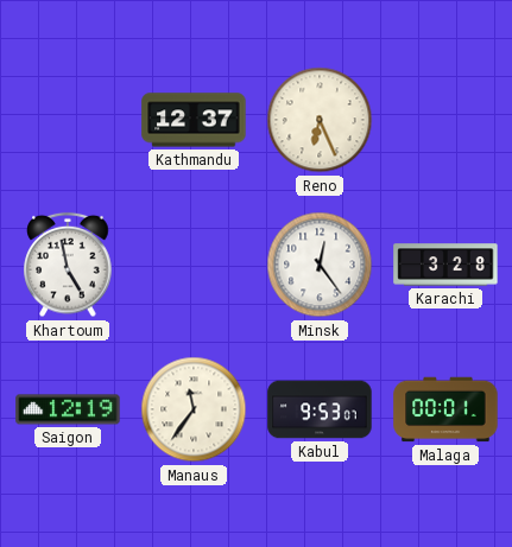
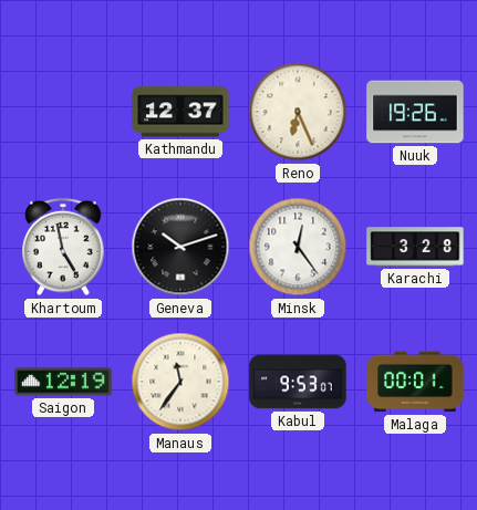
Nuuk: none -> 19:26
Geneva: none -> 10:12
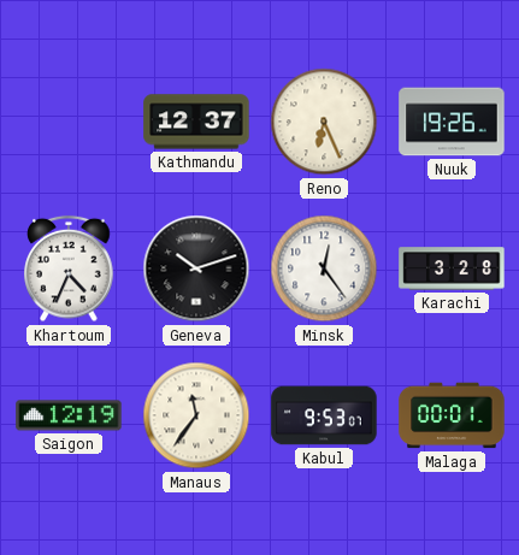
Khartoum: 4:58 -> 4:34
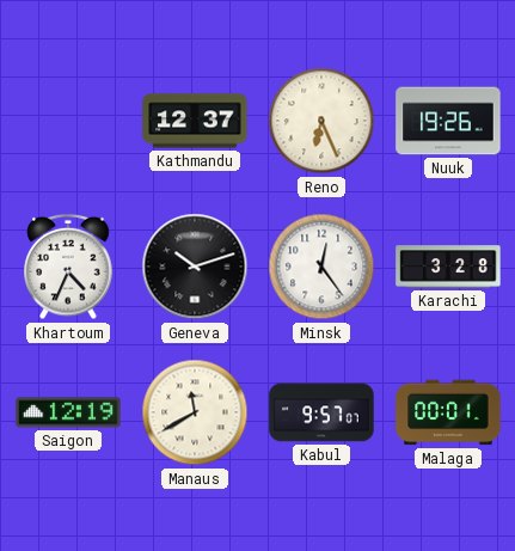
Manaus: 11:36 -> 11:40
Kabul: 9:53 -> 9:57
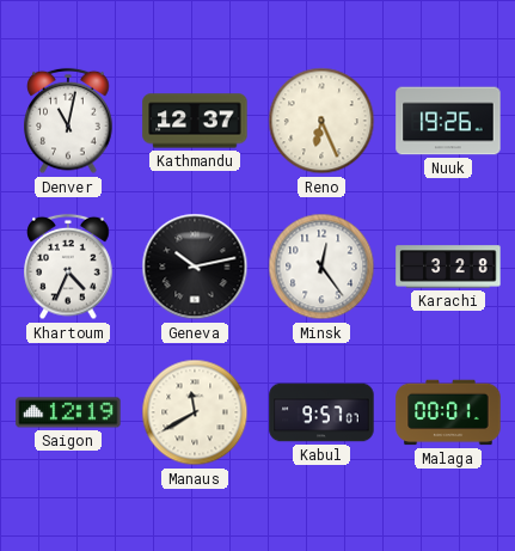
Denver: none -> 11:02
Geneva: 10:12 -> 10:13
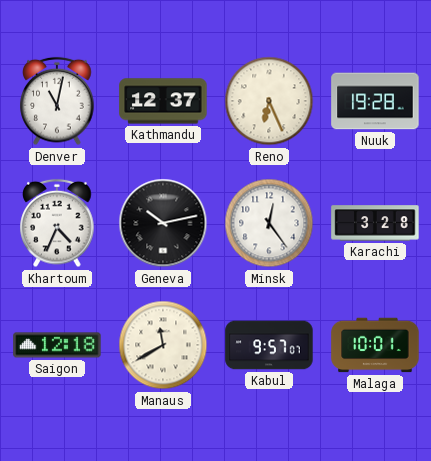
Nuuk: 19:26 -> 19:28
Saigon: 12:19 -> 12:18
Malaga: 00:01 -> 10:01
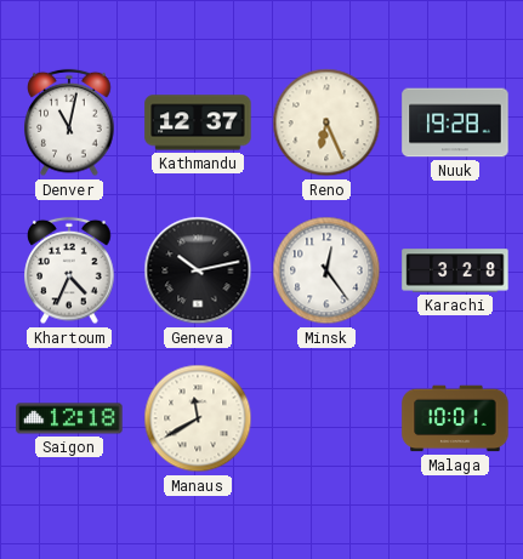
Kabul: 9:57 -> none
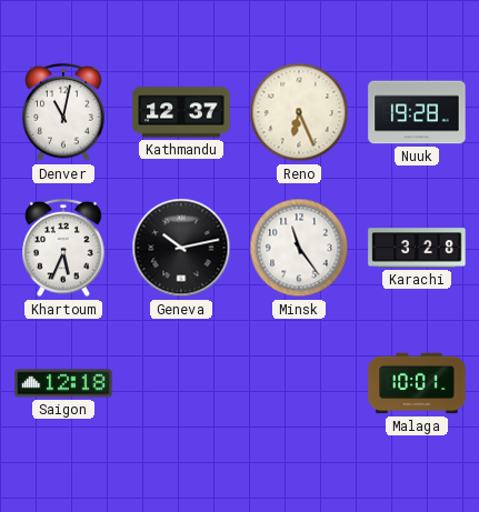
Khartoum: 4:34 -> 5:34
Minsk: 12:24 -> 11:24
Manaus: 11:40 -> none
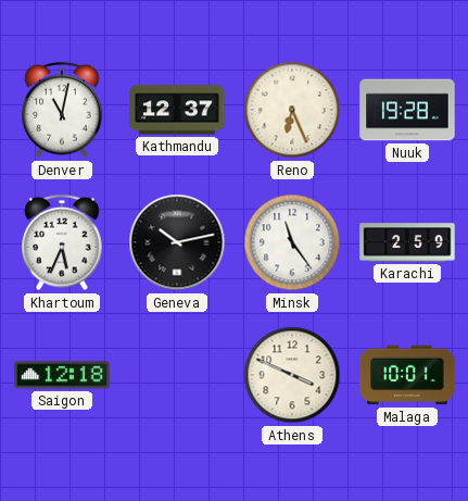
Karachi: 3:28 -> 2:59
Athens: none -> 3:49
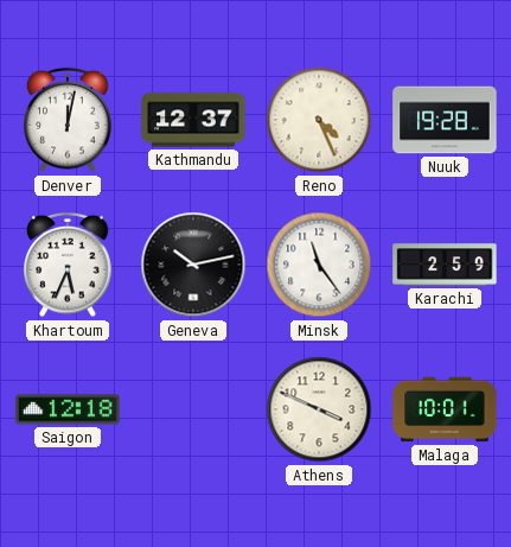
Denver: 11:02 -> 12:02
Reno: 6:26 -> 4:26
